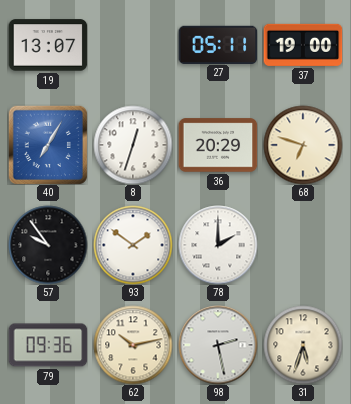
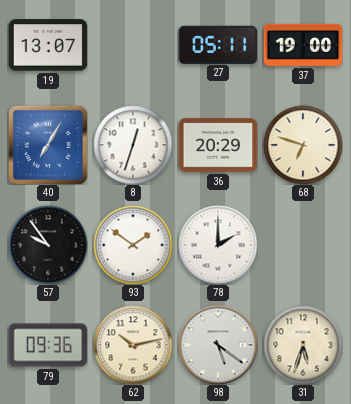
98: 2:28 -> 5:21
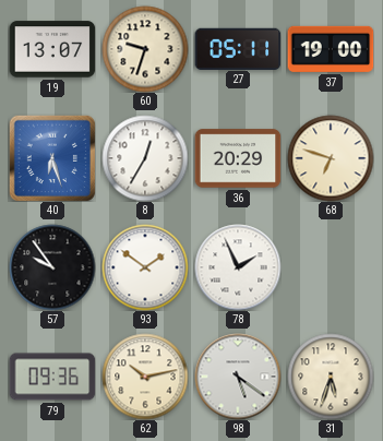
60: none -> 9:33
40: 7:05 -> 6:27
8: 12:33 -> 12:35
78: 2:00 -> 1:56
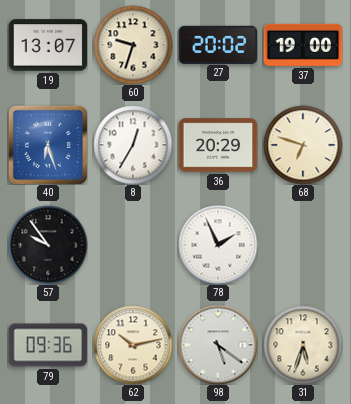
27: 05:11 -> 20:02
93: 1:51 -> none
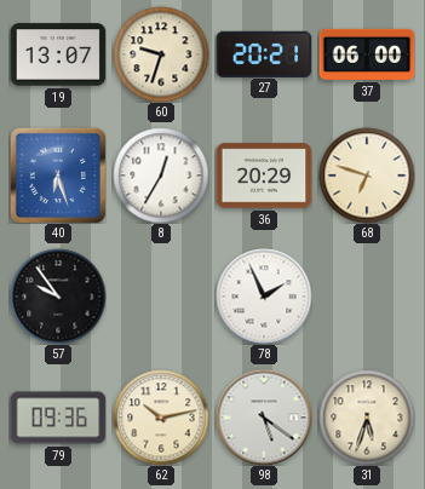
27: 20:02 -> 20:21
37: 19:00 -> 06:00
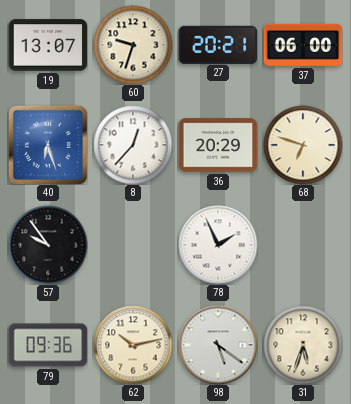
8: 12:35 -> 12:37
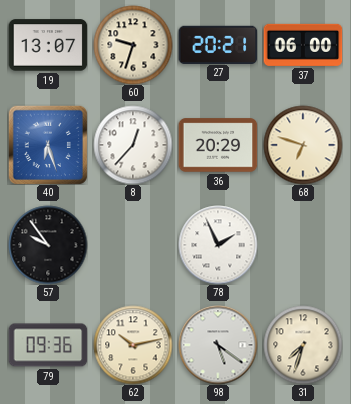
31: 5:33 -> 7:33
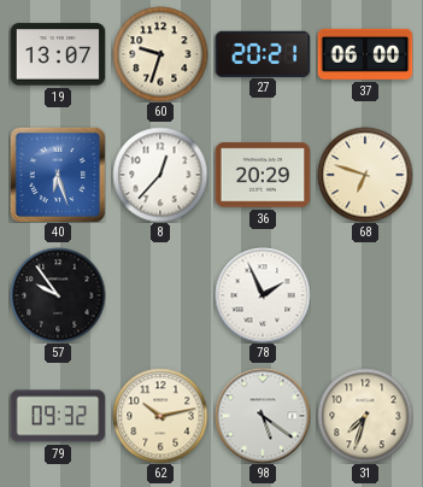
79: 09:36 -> 09:32
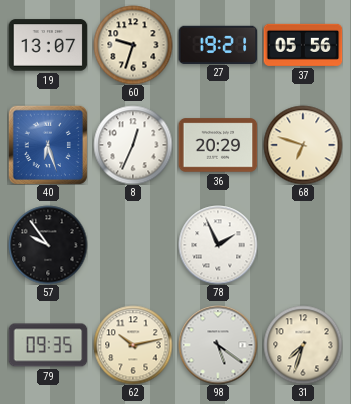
27: 20:21 -> 19:21
37: 06:00 -> 05:56
8: 12:37 -> 12:34
79: 09:32 -> 09:35
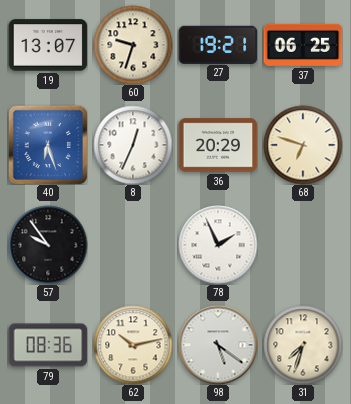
37: 05:56 -> 06:25
79: 09:35 -> 08:36
